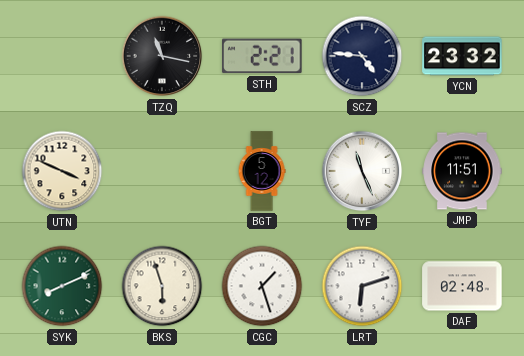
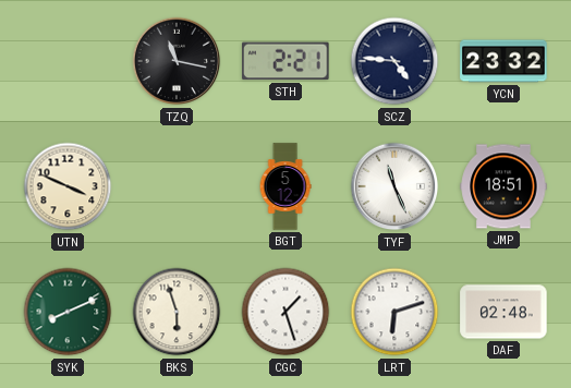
JMP: 11:51 -> 18:51
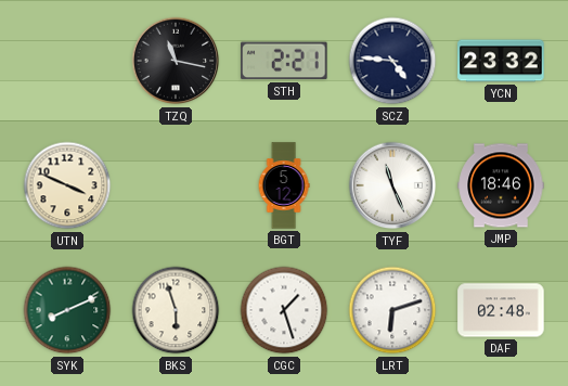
JMP: 18:51 -> 18:46
